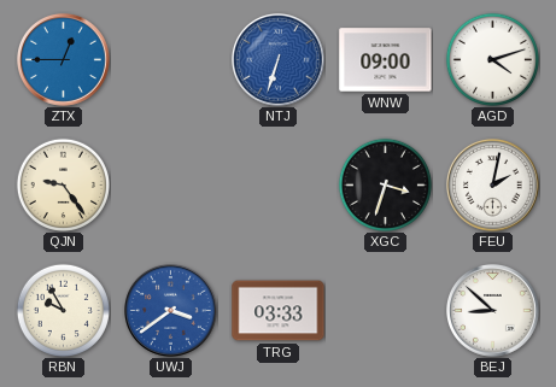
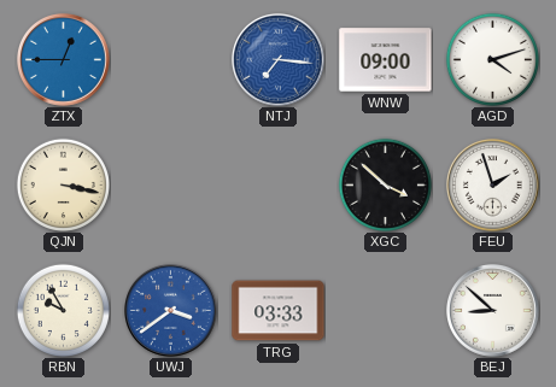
NTJ: 6:33 -> 7:16
QJN: 9:24 -> 3:17
XGC: 3:33 -> 3:52
FEU: 2:02 -> 1:57
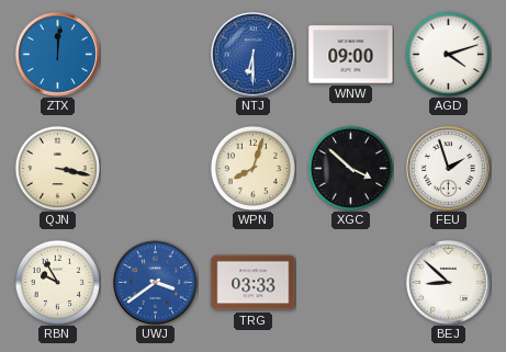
ZTX: 12:45 -> 12:01
NTJ: 7:16 -> 6:30
WPN: none -> 8:03
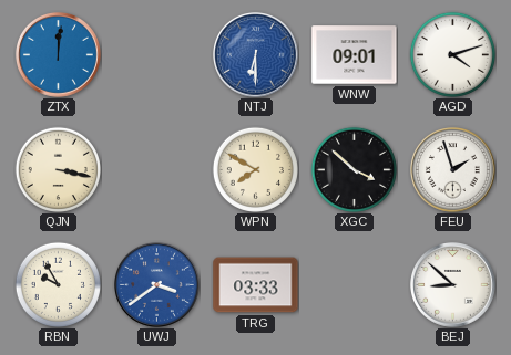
WNW: 09:00 -> 09:01
WPN: 8:03 -> 7:50
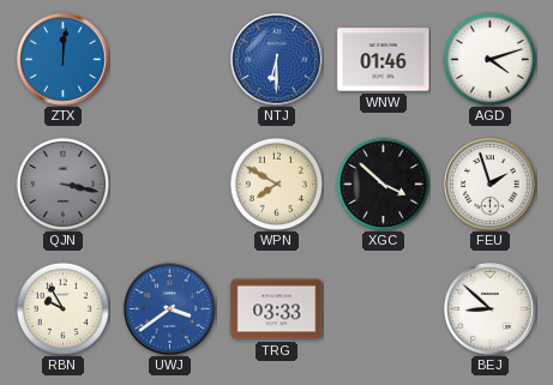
WNW: 09:01 -> 01:46
QJN dial: cream -> grey
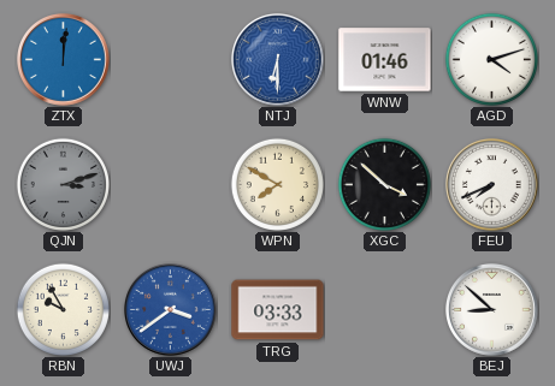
QJN: 3:17 -> 3:12
FEU: 1:57 -> 7:41
